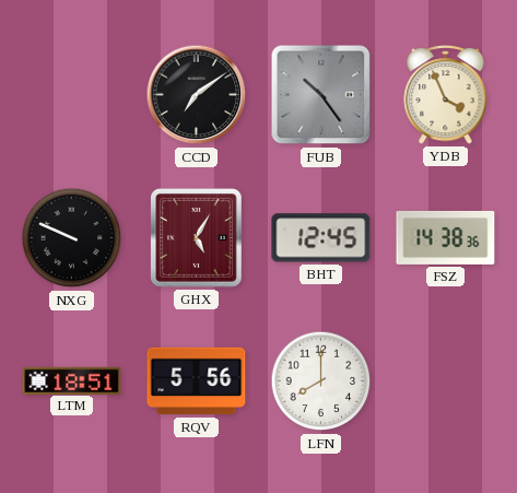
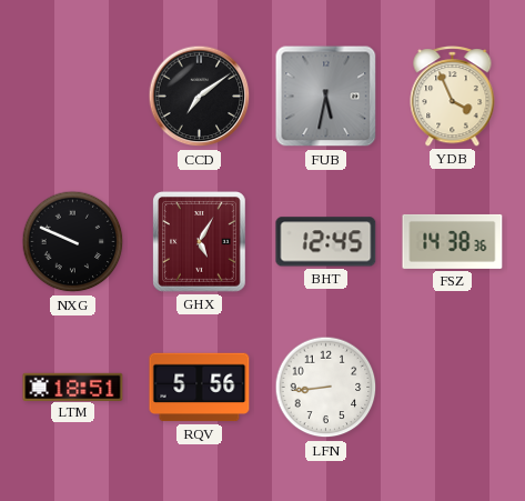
FUB: 10:24 -> 5:32
LFN: 8:00 -> 8:44
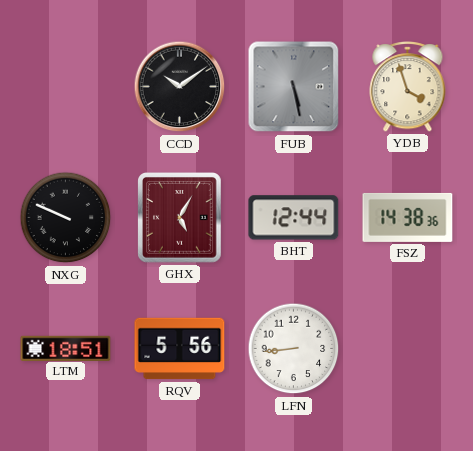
CCD: 7:09 -> 10:09
FUB: 5:32 -> 5:28
YDB: 3:56 -> 3:57
BHT: 12:45 -> 12:44
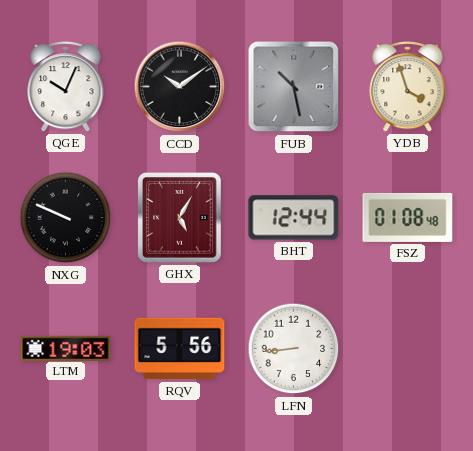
QGE: none -> 10:04
FUB: 5:28 -> 10:28
FSZ: 14:38 -> 01:08
LTM: 18:51 -> 19:03
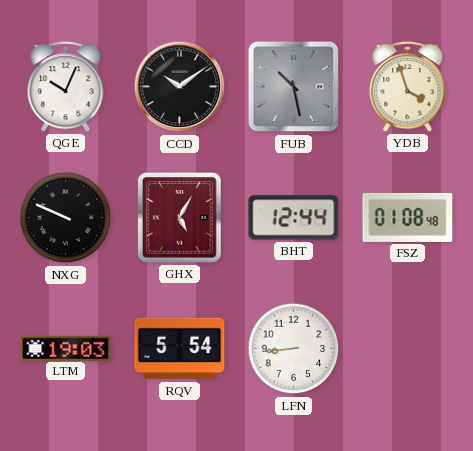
RQV: 5:56 -> 5:54
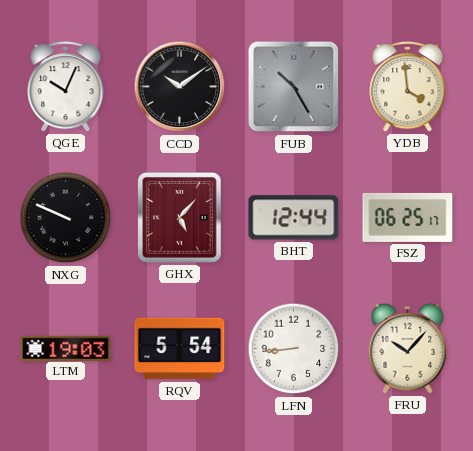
FUB: 10:28 -> 10:25
YDB: 3:57 -> 3:59
GHX: 5:05 -> 5:07
FSZ: 01:08 -> 06:25
FRU: none -> 10:07
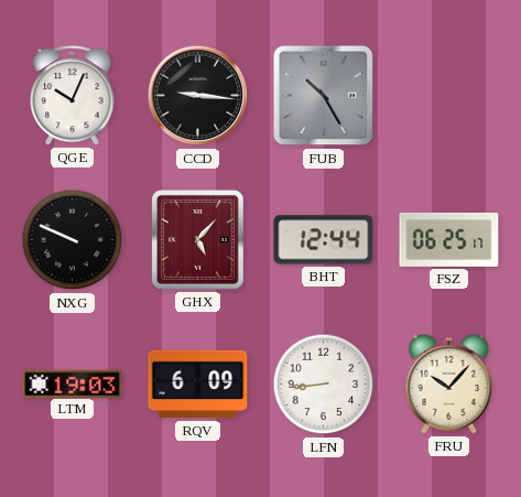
CCD: 10:09 -> 9:16
YDB: 3:59 -> none
RQV: 5:54 -> 6:09
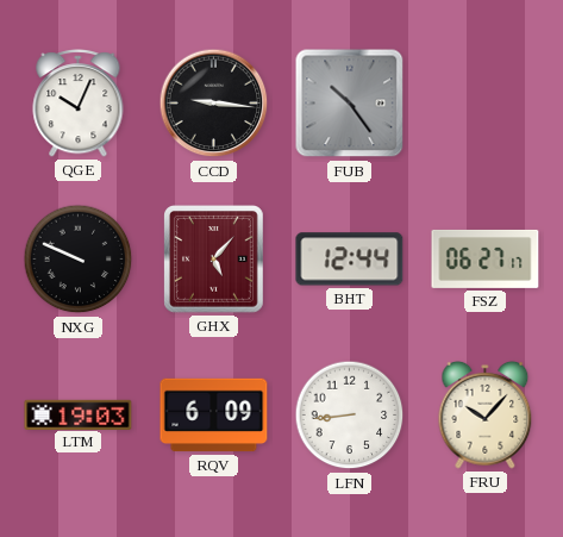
FUB: 10:25 -> 10:24
FSZ: 06:25 -> 06:27
